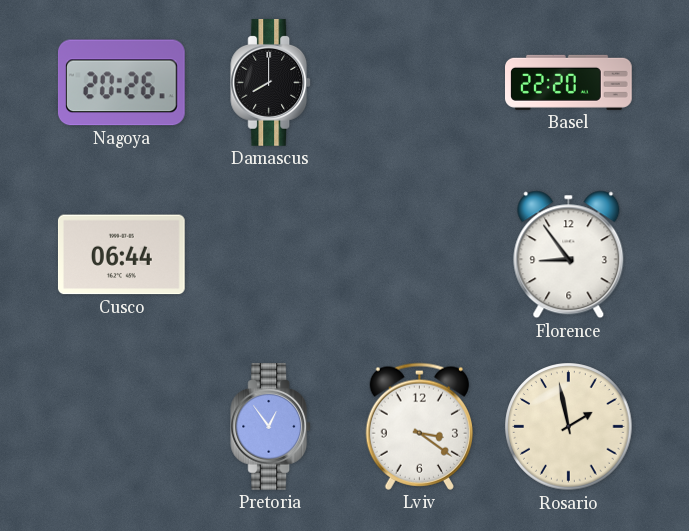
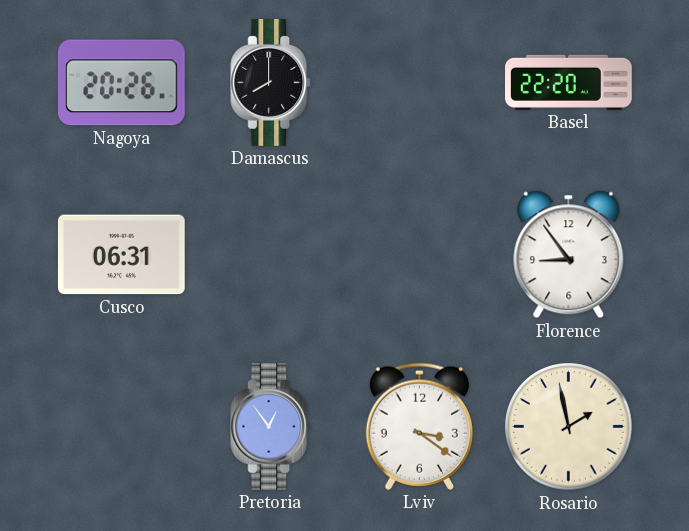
Cusco: 06:44 -> 06:31
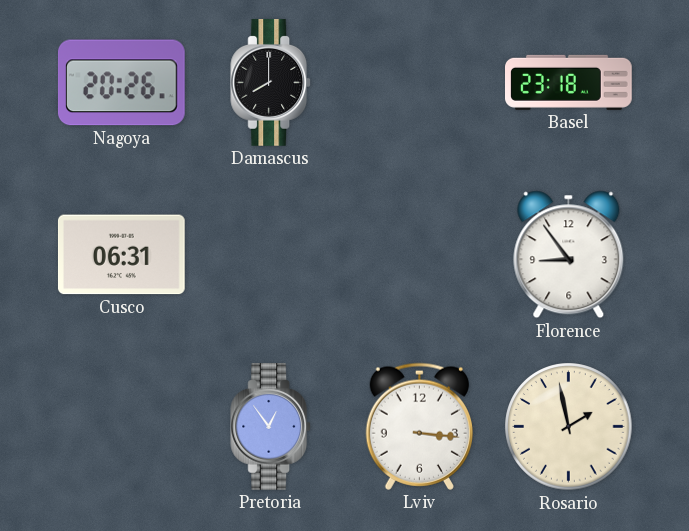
Basel: 22:20 -> 23:18
Lviv: 3:21 -> 3:16
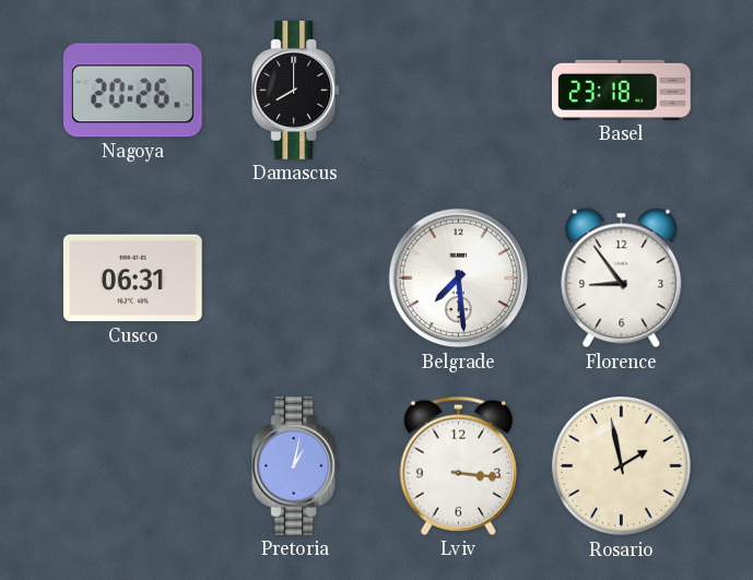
Belgrade: none -> 7:29
Pretoria: 12:54 -> 1:02
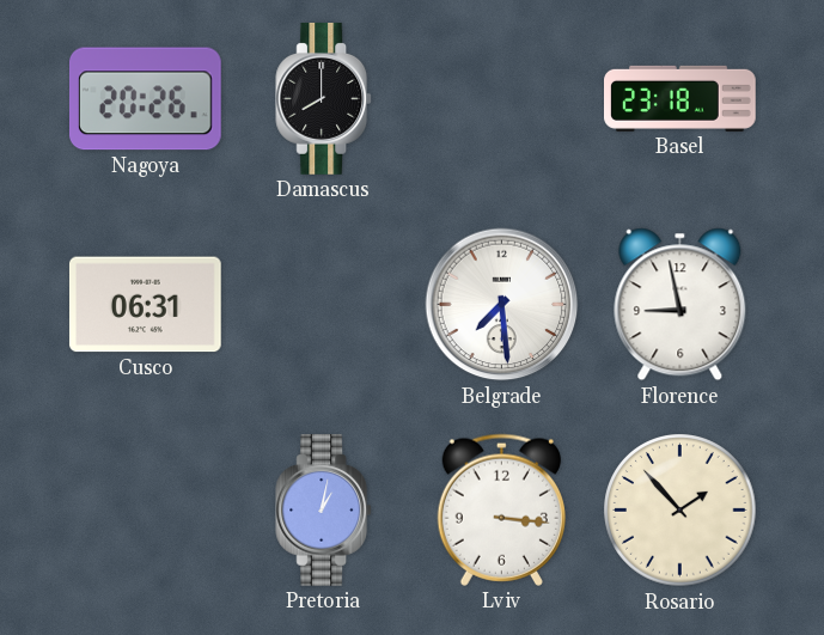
Florence: 8:54 -> 8:58
Rosario: 1:58 -> 1:53
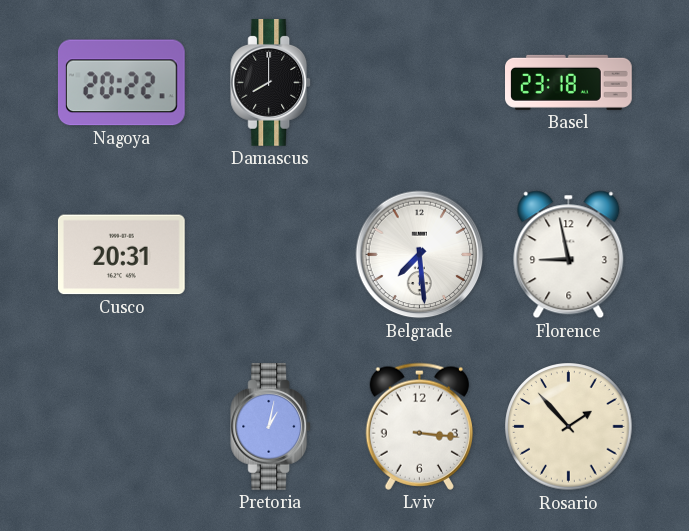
Nagoya: 20:26 -> 20:22
Cusco: 06:31 -> 20:31
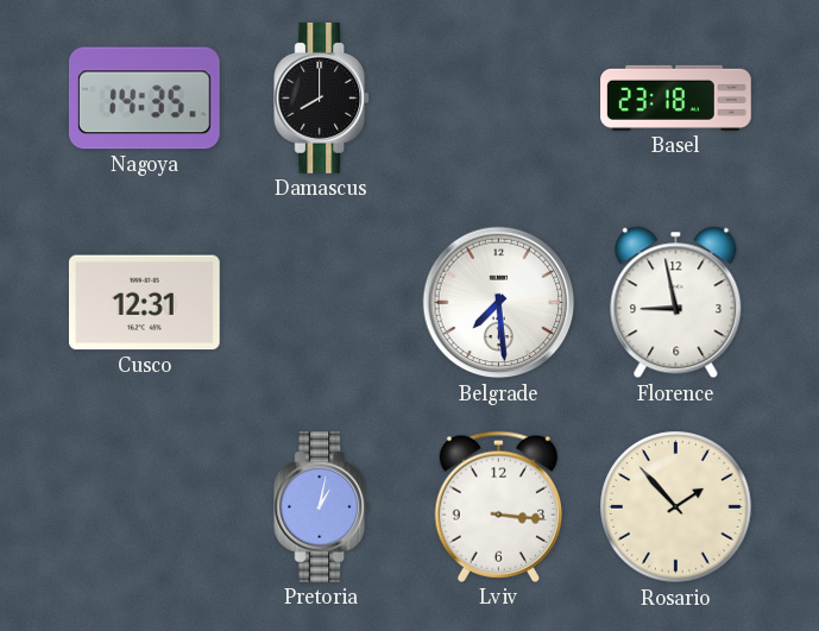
Nagoya: 20:22 -> 14:35
Cusco: 20:31 -> 12:31
